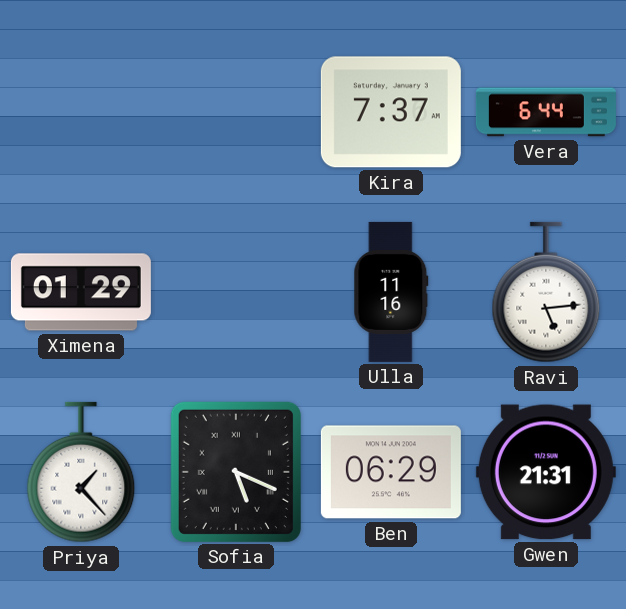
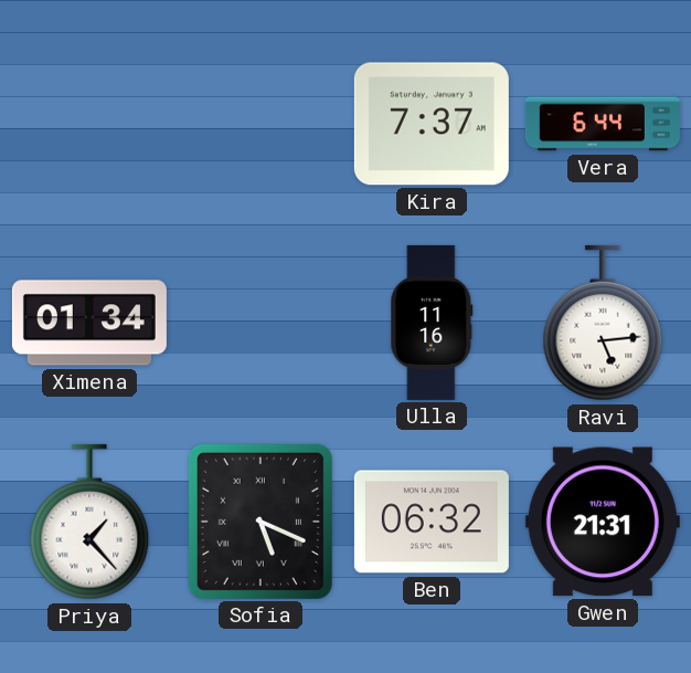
Ximena: 01:29 -> 01:34
Ben: 06:29 -> 06:32
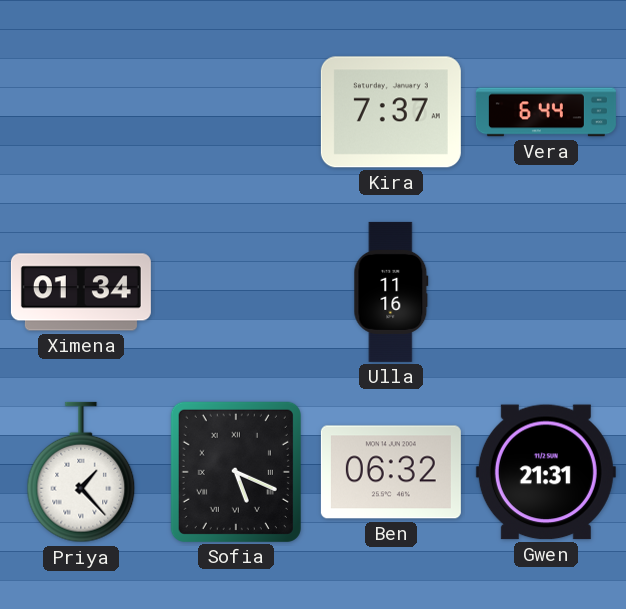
Ravi: 5:14 -> none
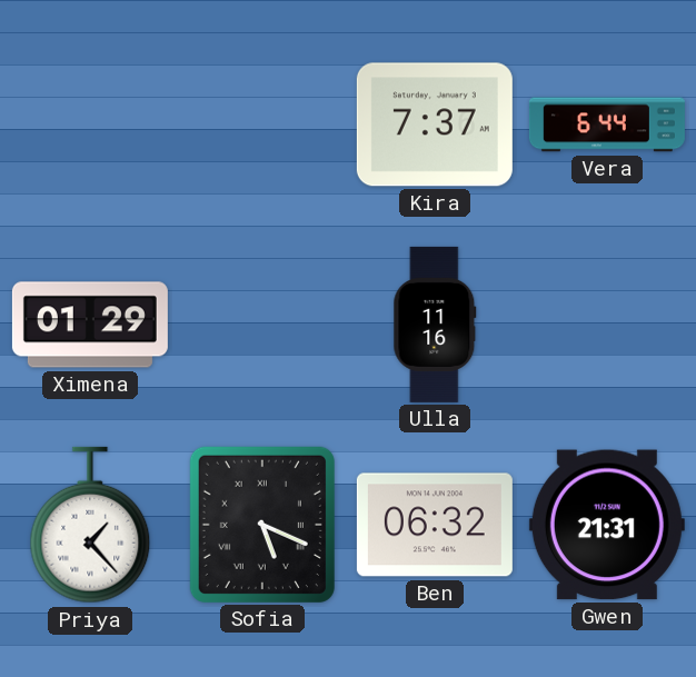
Ximena: 01:34 -> 01:29
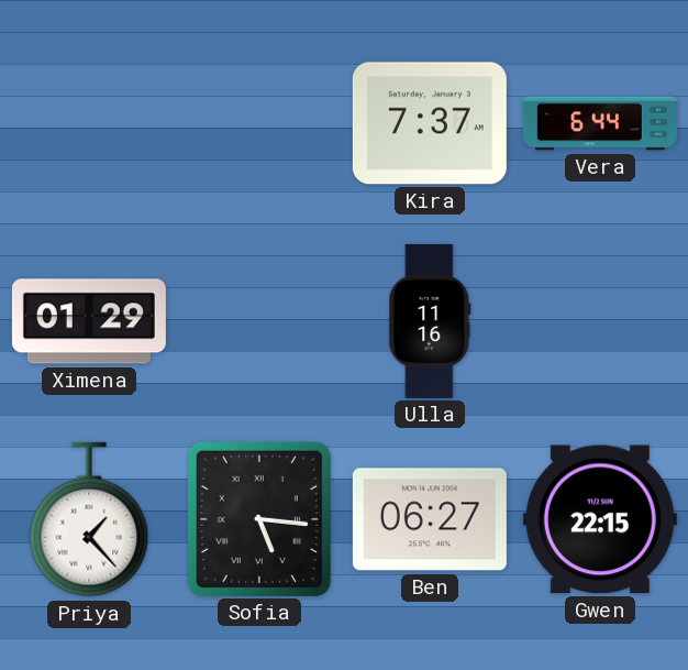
Sofia: 5:19 -> 5:16
Ben: 06:32 -> 06:27
Gwen: 21:31 -> 22:15
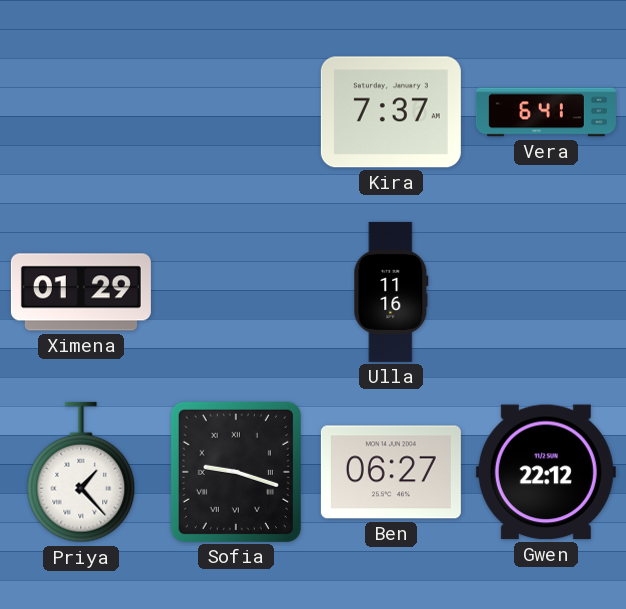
Vera: 6:44 -> 6:41
Sofia: 5:16 -> 9:18
Gwen: 22:15 -> 22:12
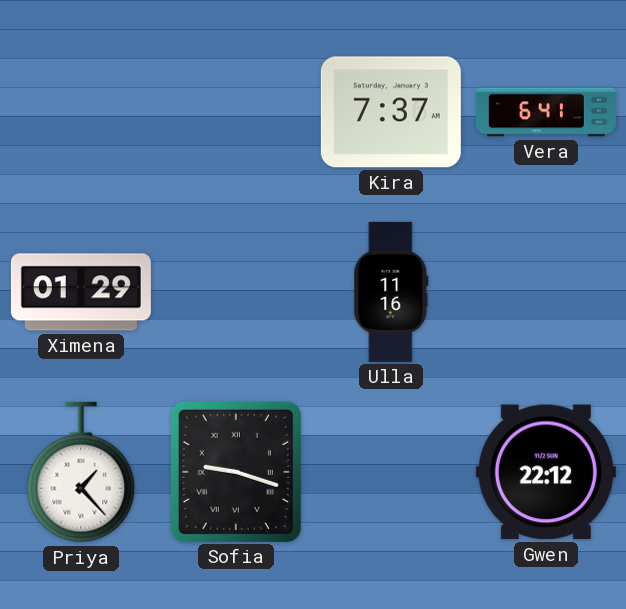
Ben: 06:27 -> none
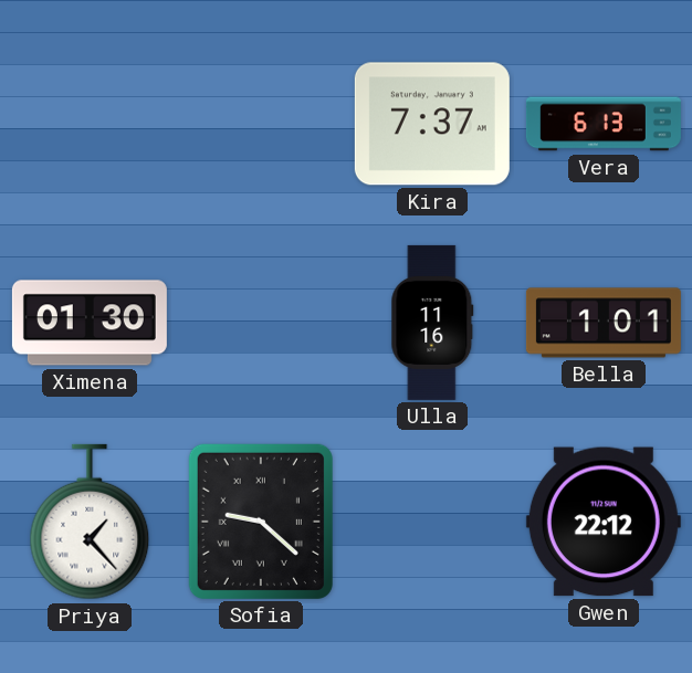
Vera: 6:41 -> 6:13
Ximena: 01:29 -> 01:30
Bella: none -> 1:01
Sofia: 9:18 -> 9:22
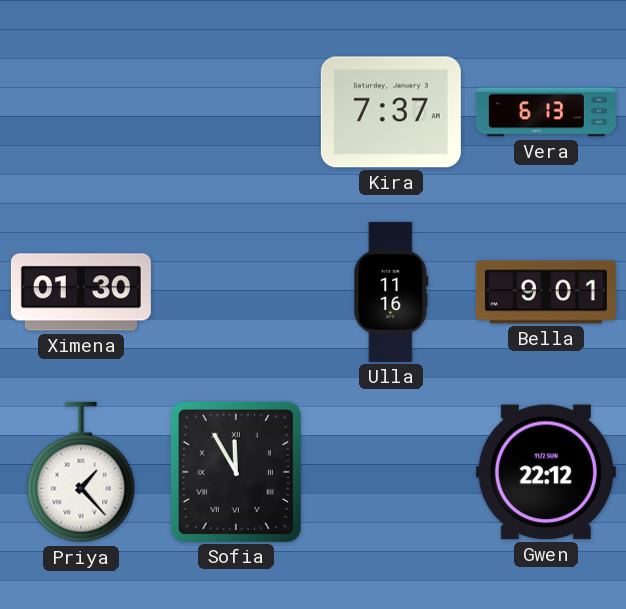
Bella: 1:01 -> 9:01
Sofia: 9:22 -> 11:55
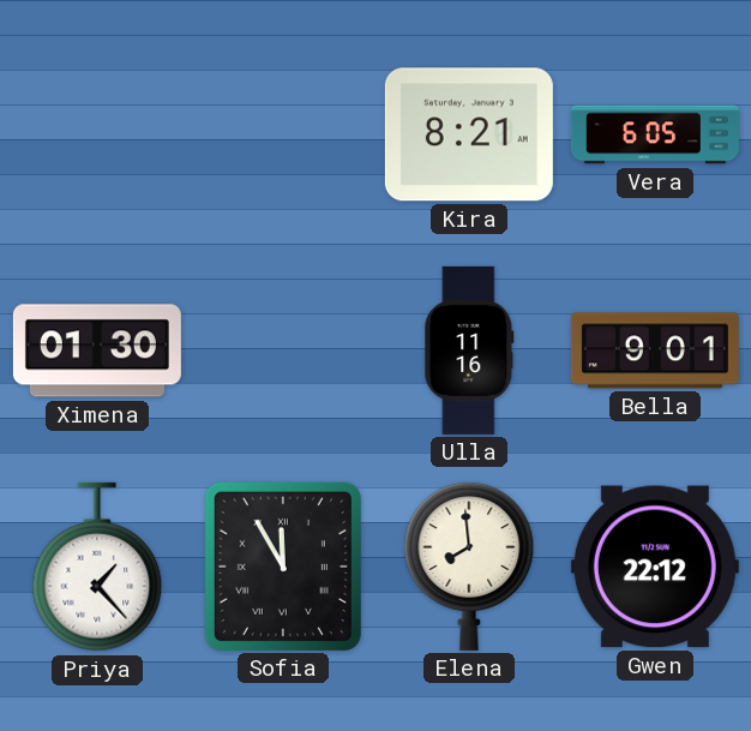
Kira: 7:37 -> 8:21
Vera: 6:13 -> 6:05
Elena: none -> 7:59
